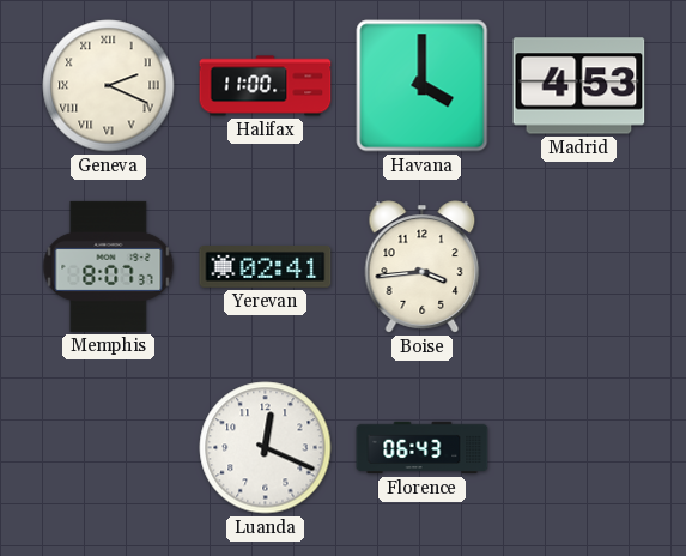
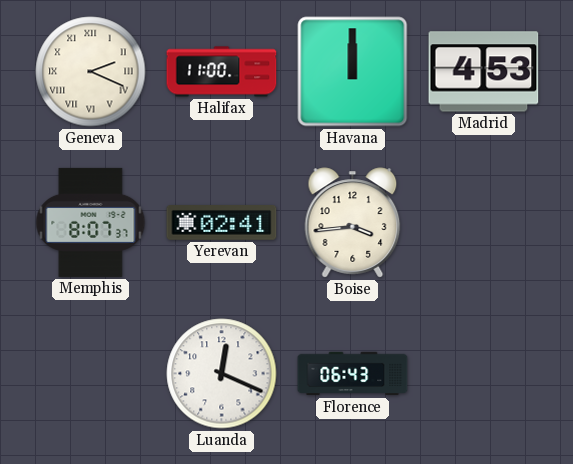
Havana: 4:00 -> 12:00
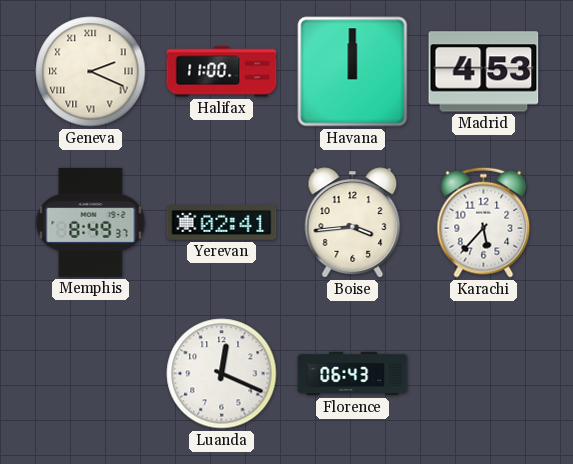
Memphis: 8:07 -> 8:49
Karachi: none -> 5:37
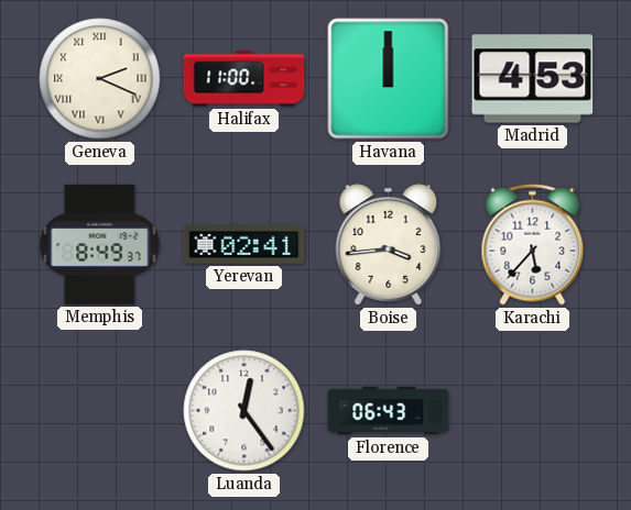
Luanda: 12:19 -> 12:24
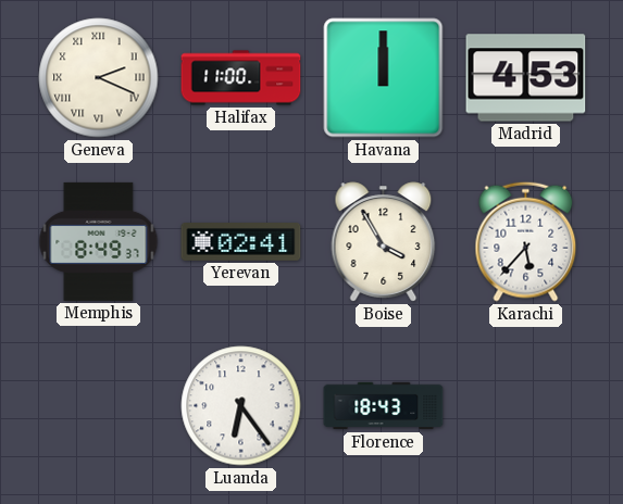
Boise: 3:44 -> 3:55
Luanda: 12:24 -> 6:24
Florence: 06:43 -> 18:43
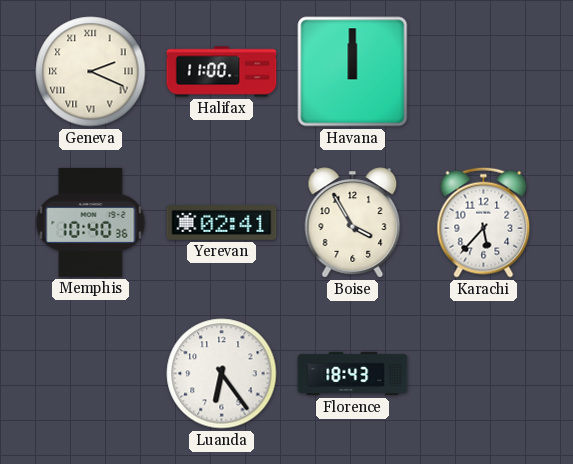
Madrid: 4:53 -> none
Memphis: 8:49 -> 10:40
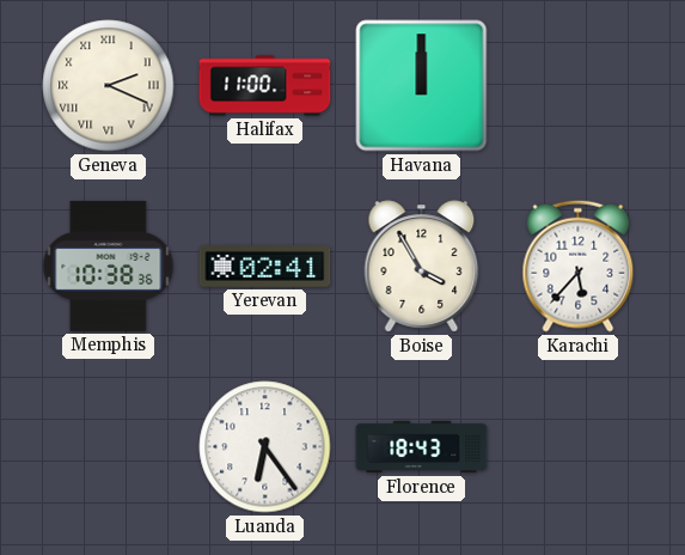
Memphis: 10:40 -> 10:38
